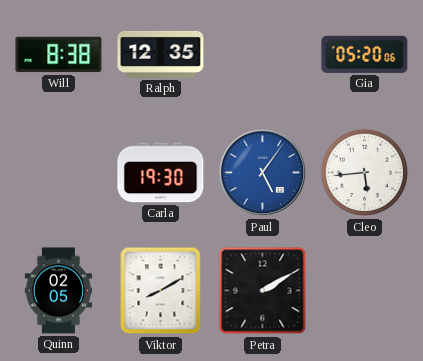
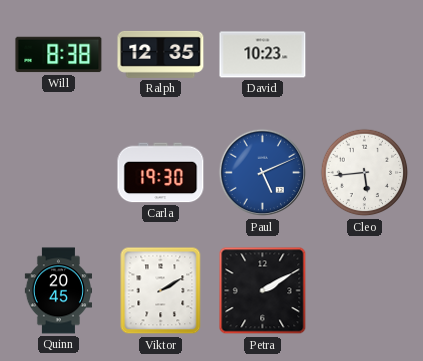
David: none -> 10:23
Gia: 05:20 -> none
Paul: 5:06 -> 5:11
Quinn: 02:05 -> 20:45
Viktor: 8:10 -> 2:10
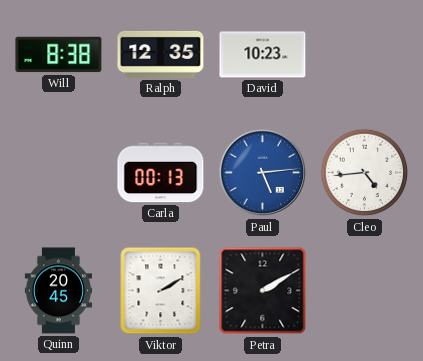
Carla: 19:30 -> 00:13
Paul: 5:11 -> 5:14
Cleo: 5:44 -> 4:44
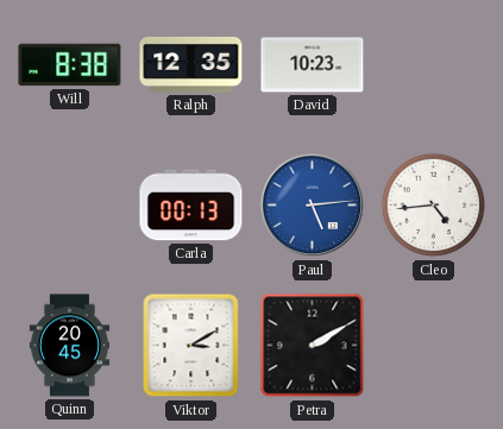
Viktor: 2:10 -> 3:10
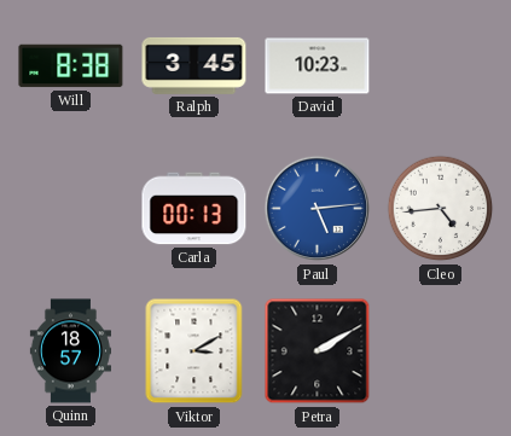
Ralph: 12:35 -> 3:45
Quinn: 20:45 -> 18:57
